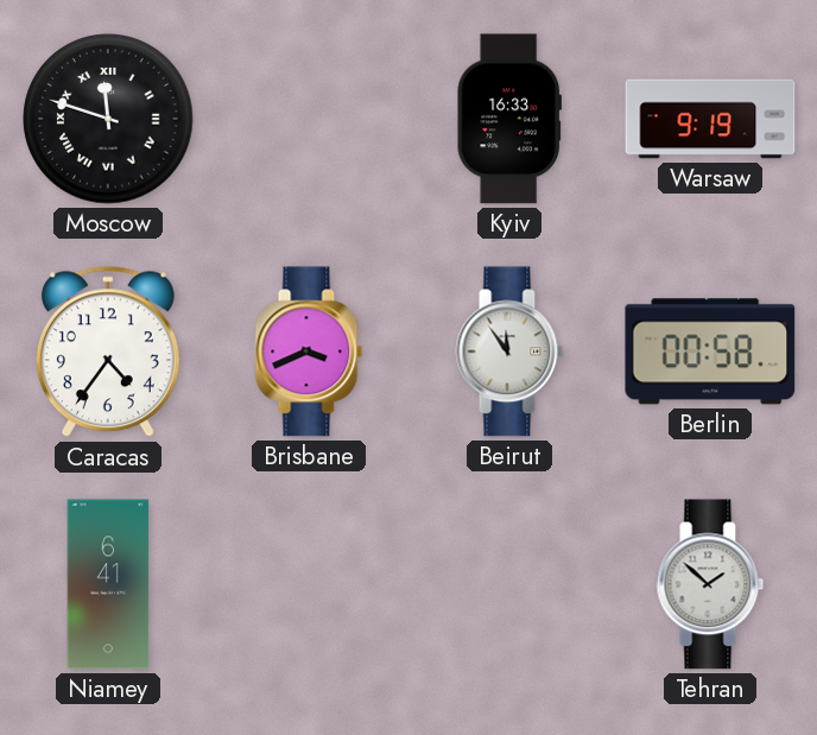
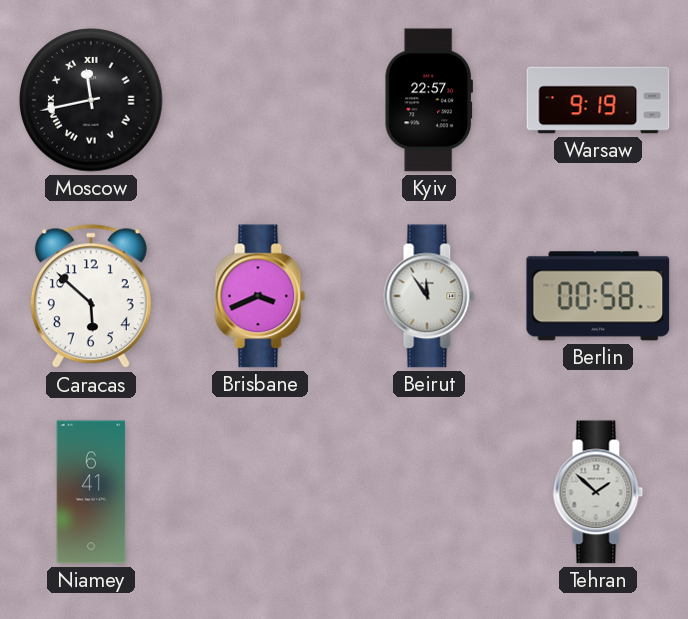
Moscow: 11:48 -> 11:43
Kyiv: 16:33 -> 22:57
Caracas: 4:36 -> 5:52
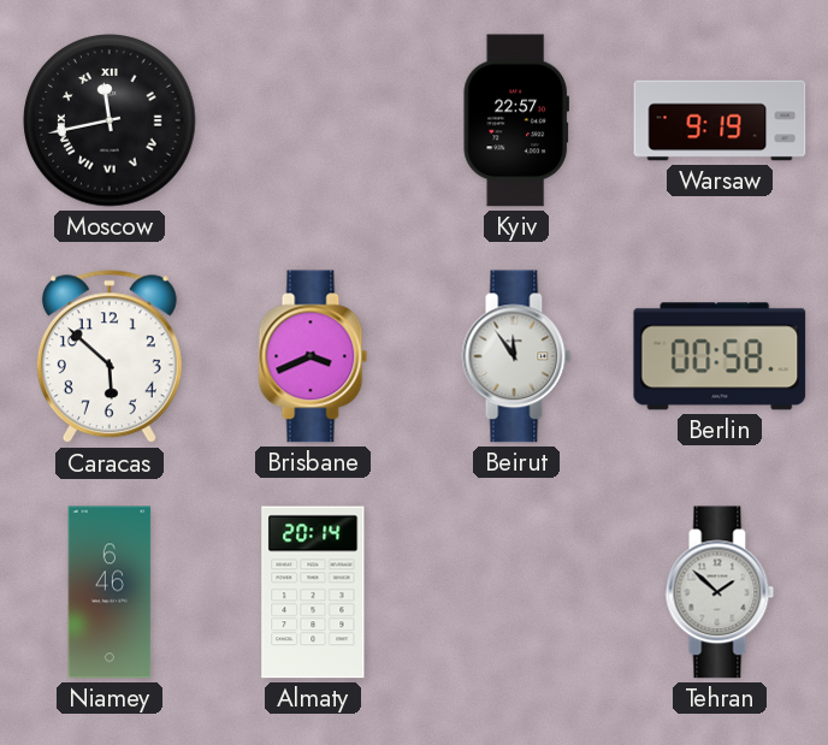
Niamey: 6:41 -> 6:46
Almaty: none -> 20:14
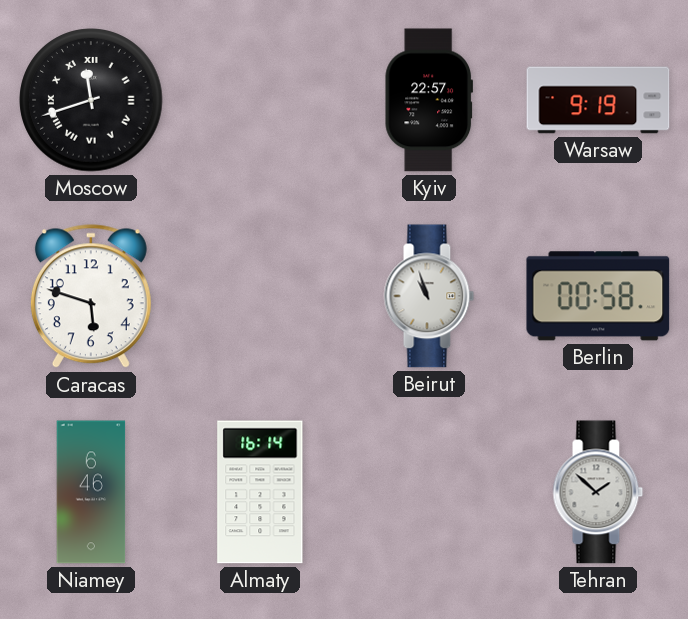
Moscow: 11:43 -> 11:42
Caracas: 5:52 -> 5:48
Brisbane: 3:41 -> none
Beirut: 11:54 -> 10:57
Almaty: 20:14 -> 16:14
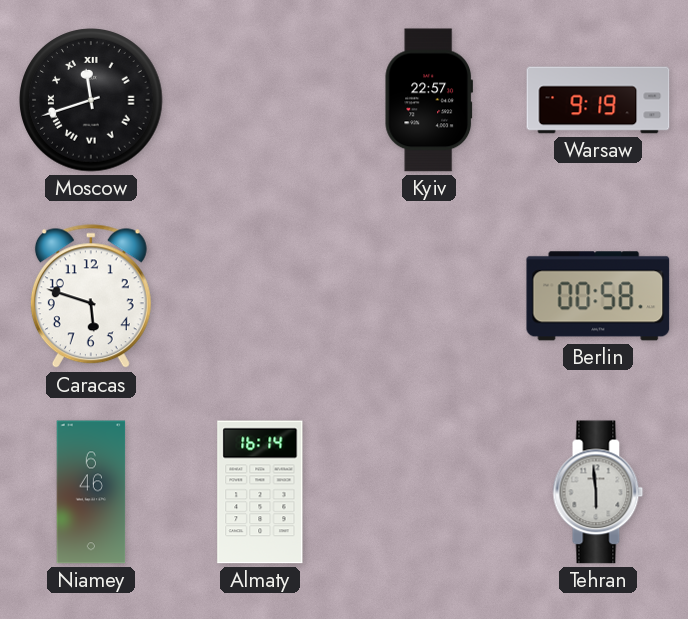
Beirut: 10:57 -> none
Tehran: 1:52 -> 5:59
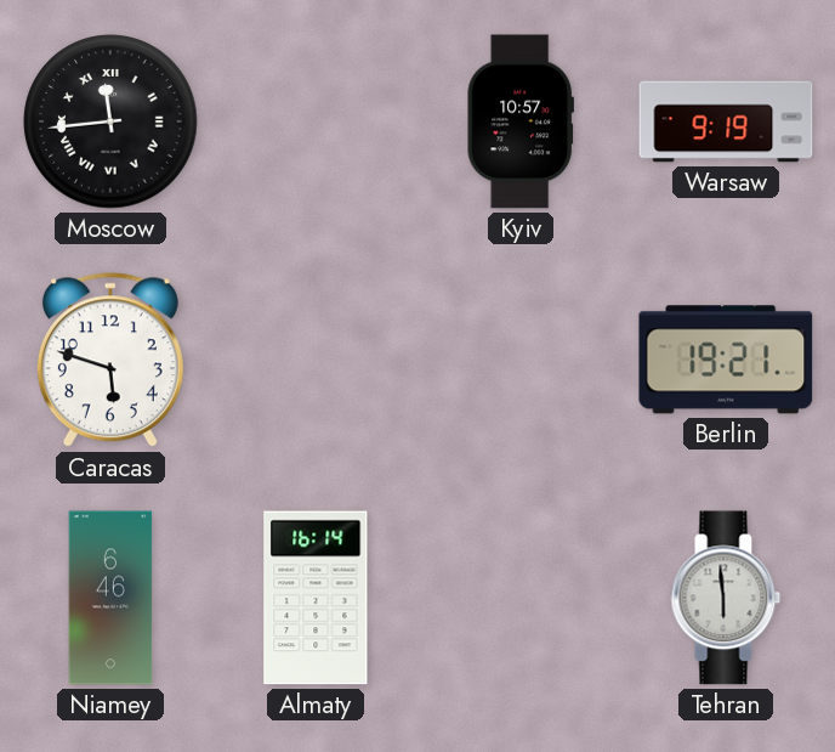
Moscow: 11:42 -> 11:44
Kyiv: 22:57 -> 10:57
Berlin: 00:58 -> 19:21
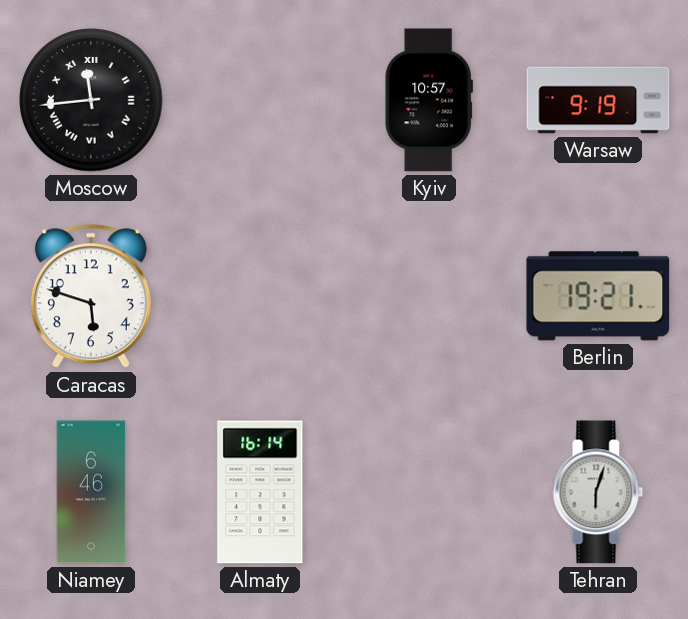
Tehran: 5:59 -> 6:03
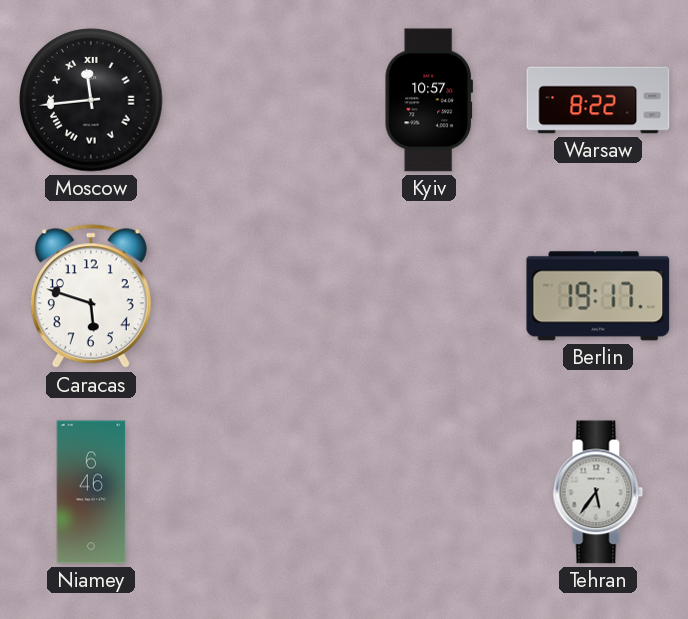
Warsaw: 9:19 -> 8:22
Berlin: 19:21 -> 19:17
Almaty: 16:14 -> none
Tehran: 6:03 -> 5:36
